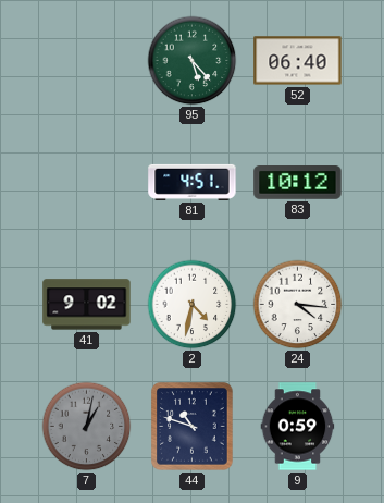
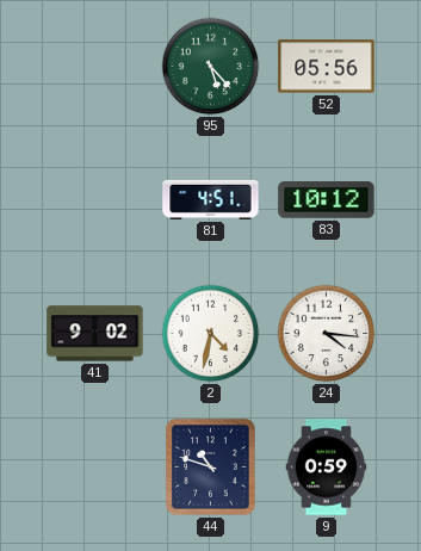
52: 06:40 -> 05:56
7: 1:02 -> none
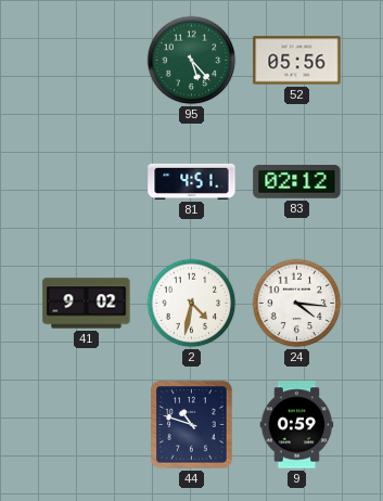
83: 10:12 -> 02:12
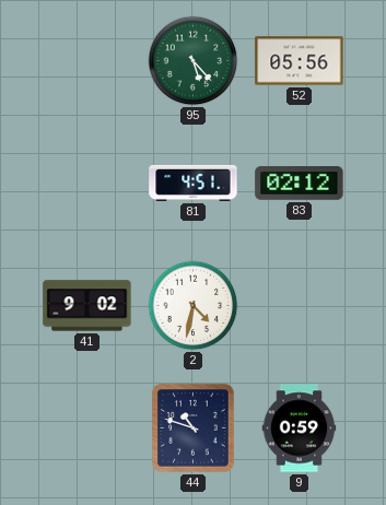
24: 4:16 -> none
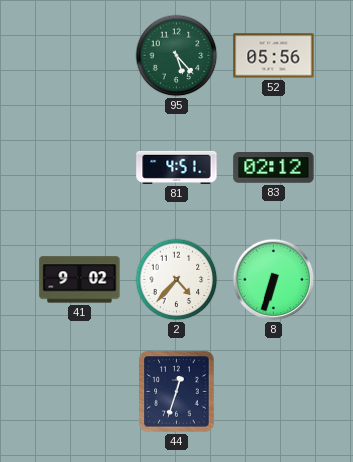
2: 4:32 -> 4:37
8: none -> 6:33
44: 10:48 -> 12:33
9: 0:59 -> none
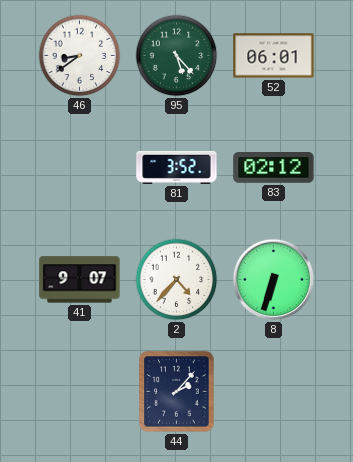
46: none -> 8:39
52: 05:56 -> 06:01
81: 4:51 -> 3:52
41: 9:02 -> 9:07
44: 12:33 -> 2:07
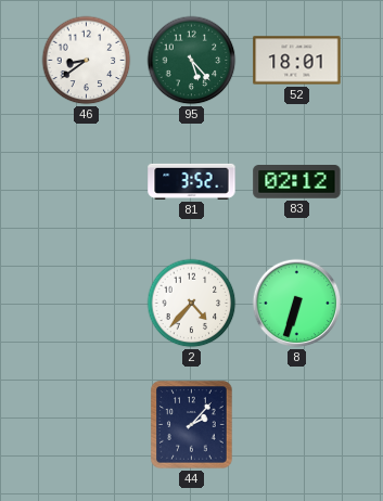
52: 06:01 -> 18:01
41: 9:07 -> none
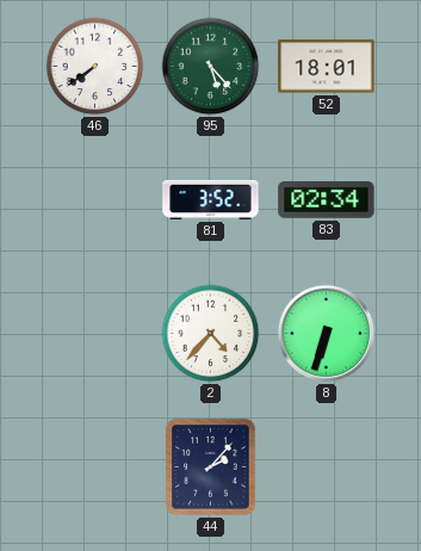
46: 8:39 -> 7:39
83: 02:12 -> 02:34
